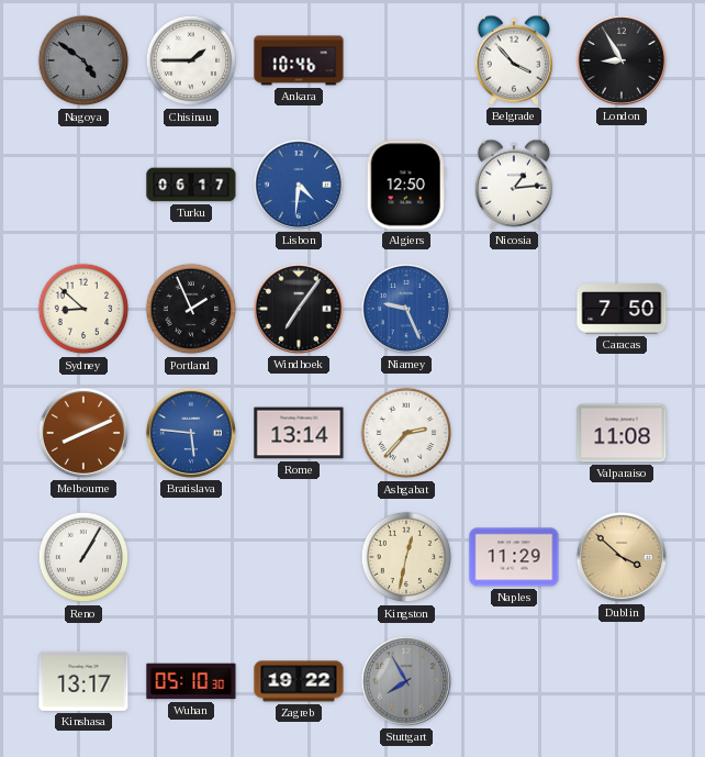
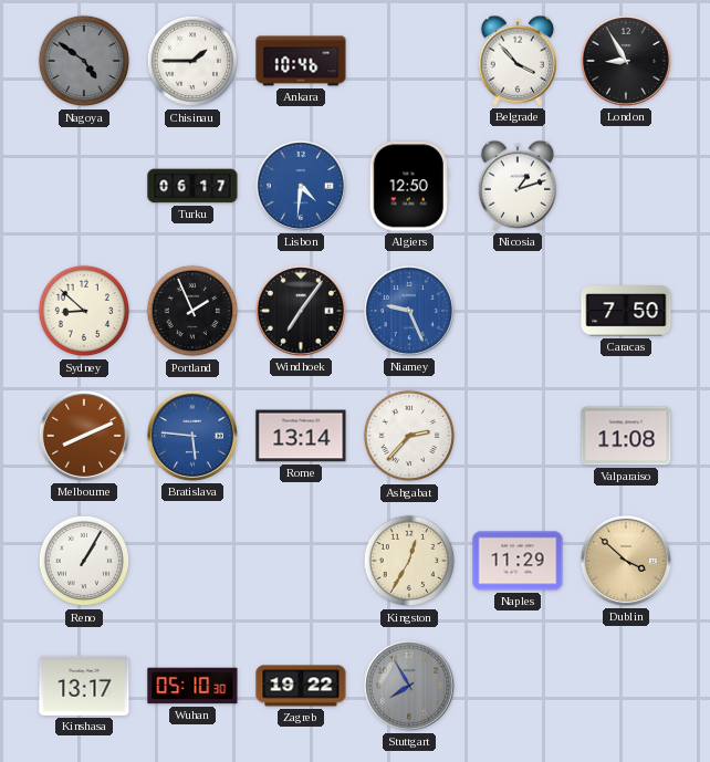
Nicosia: 1:14 -> 1:12
Kingston: 12:32 -> 12:35
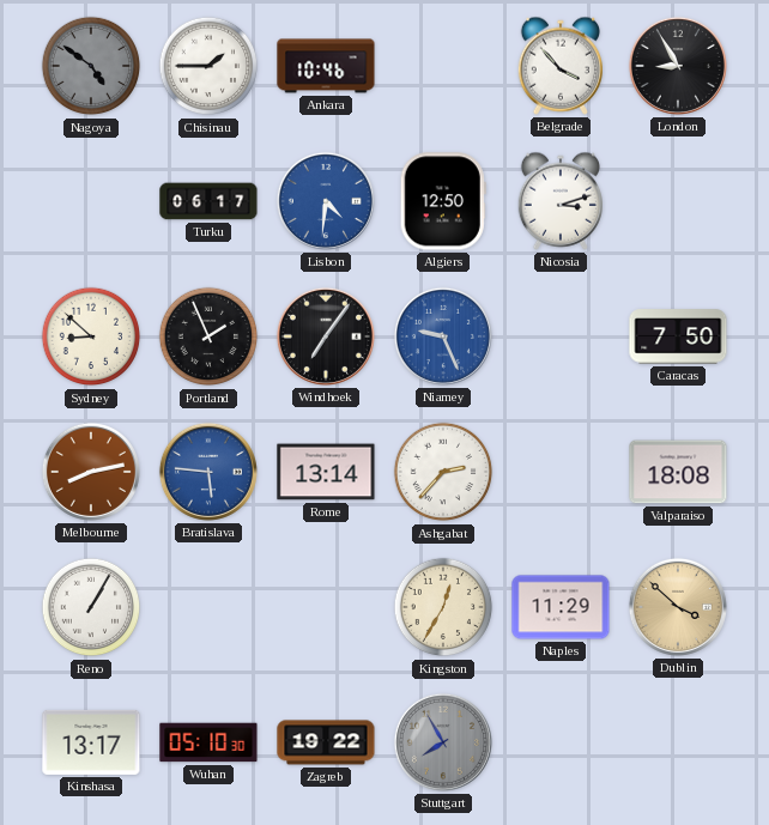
Nicosia: 1:12 -> 3:12
Melbourne: 8:11 -> 8:13
Valparaiso: 11:08 -> 18:08
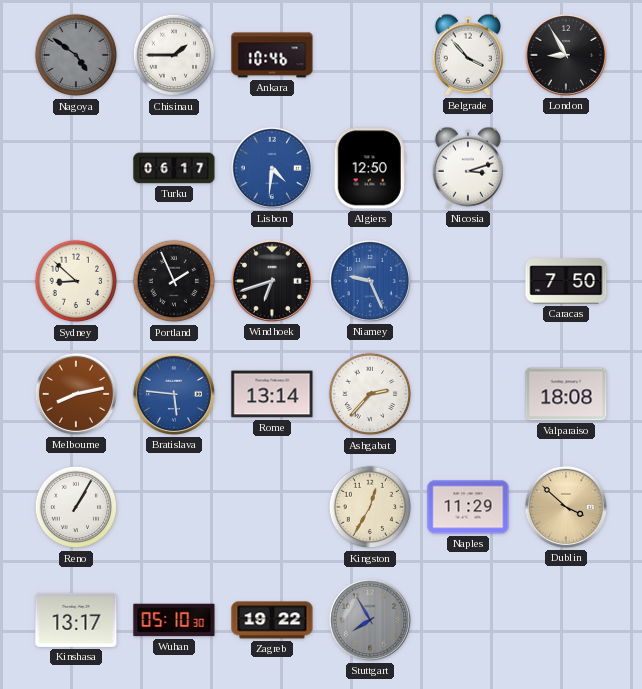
Windhoek: 7:06 -> 6:42
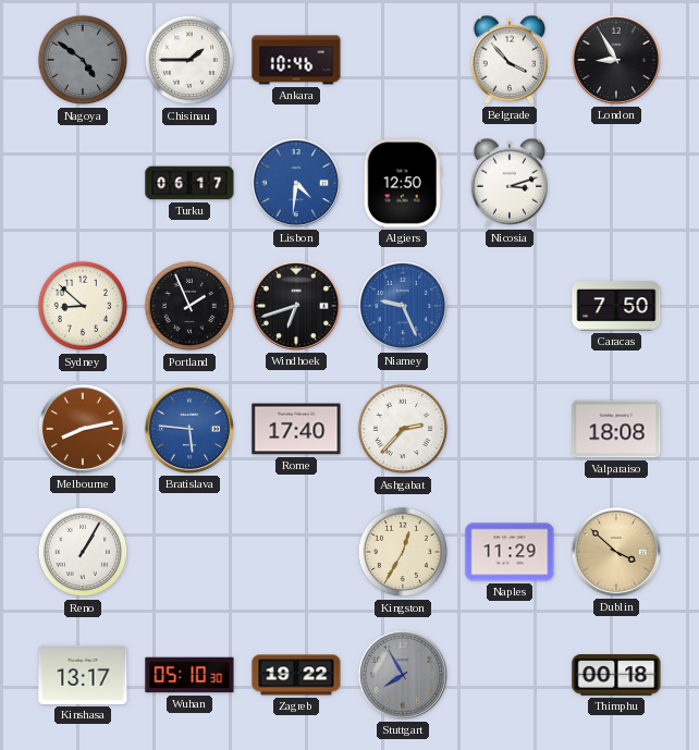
Rome: 13:14 -> 17:40
Thimphu: none -> 00:18
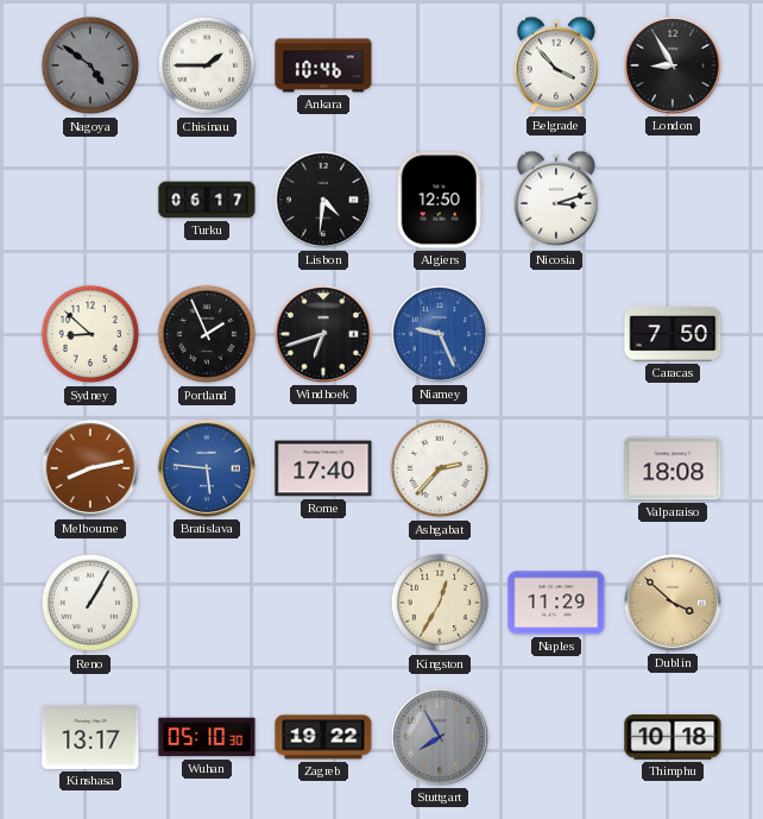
Lisbon dial: blue -> black
Thimphu: 00:18 -> 10:18
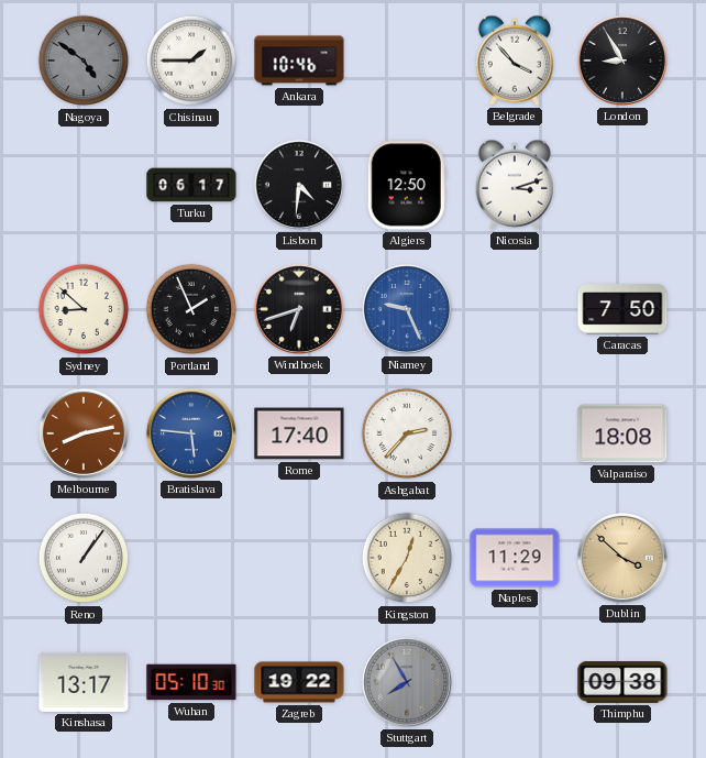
Reno: 1:05 -> 1:06
Thimphu: 10:18 -> 09:38
